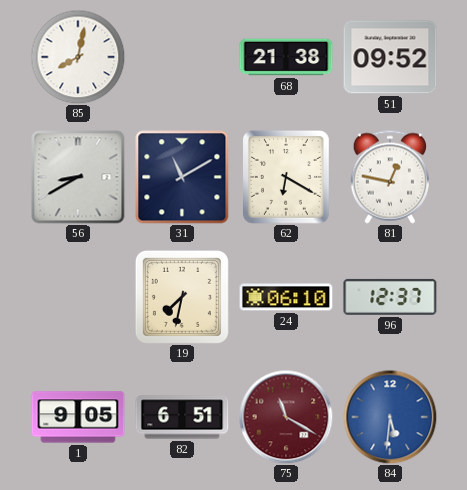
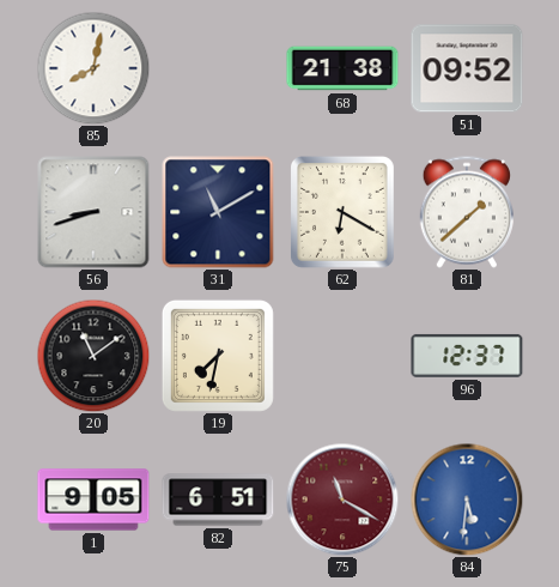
56: 8:40 -> 8:42
81: 12:47 -> 1:38
20: none -> 11:09
24: 06:10 -> none
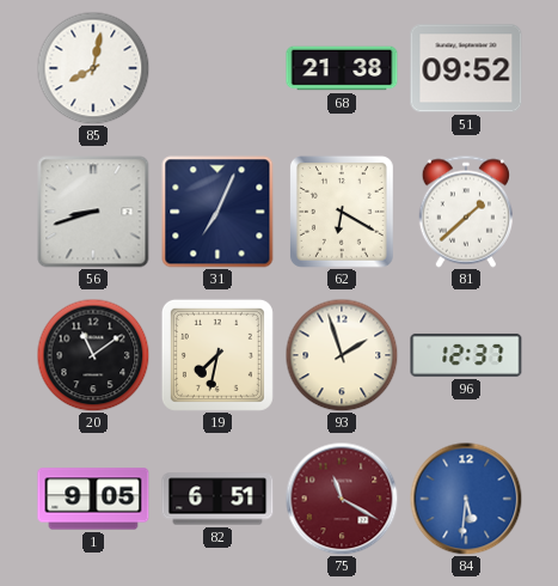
31: 11:10 -> 7:04
93: none -> 1:57
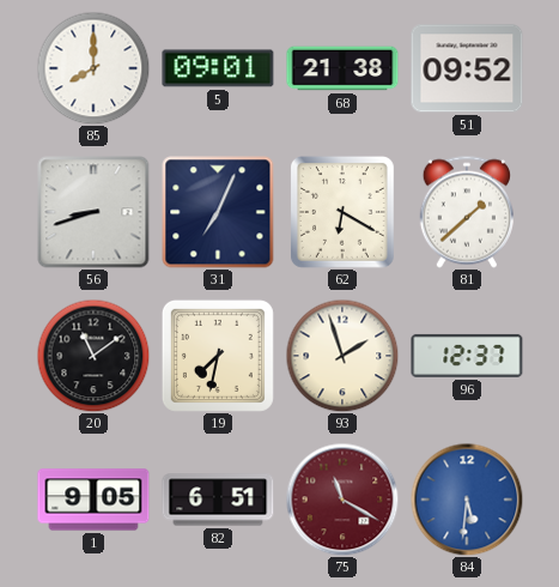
85: 8:02 -> 8:00
5: none -> 09:01
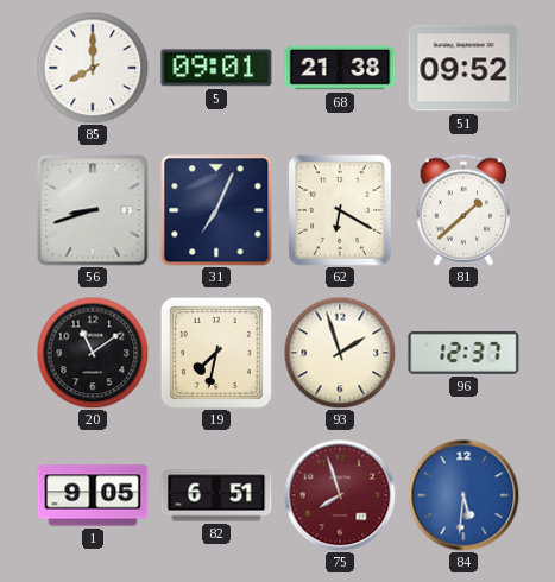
75: 11:20 -> 7:57
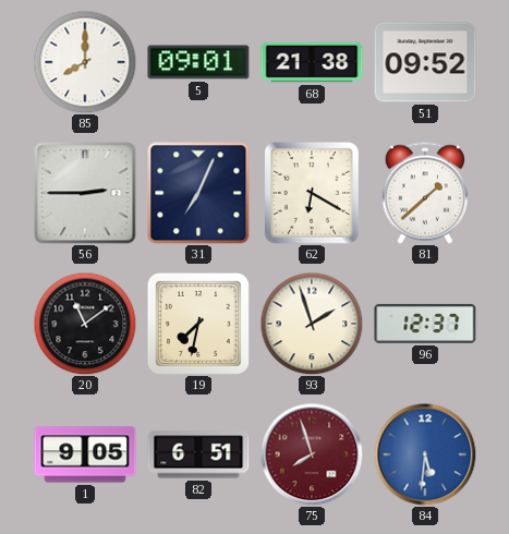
56: 8:42 -> 2:45
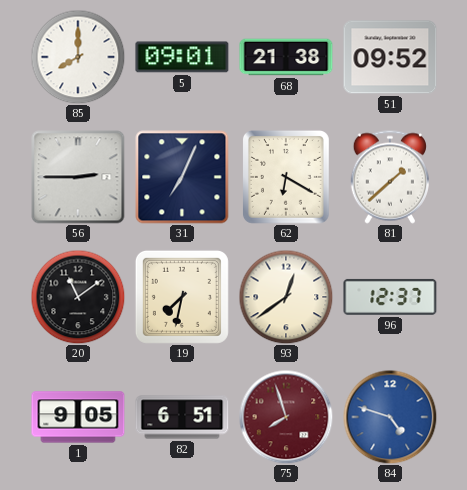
93: 1:57 -> 12:39
84: 5:31 -> 4:48
